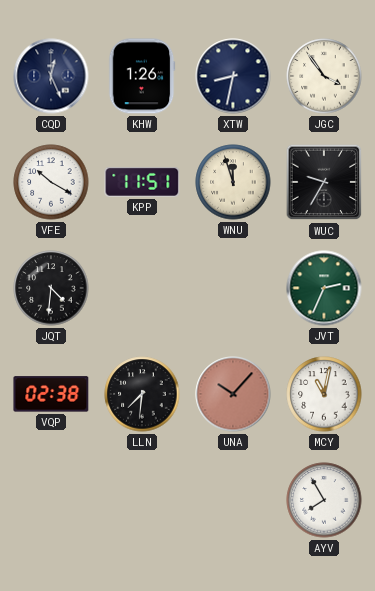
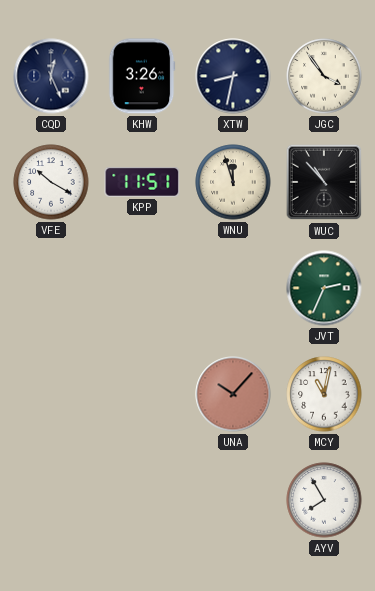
KHW: 1:26 -> 3:26
WUC: 9:35 -> 10:53
JQT: 4:31 -> none
VQP: 02:38 -> none
LLN: 7:31 -> none
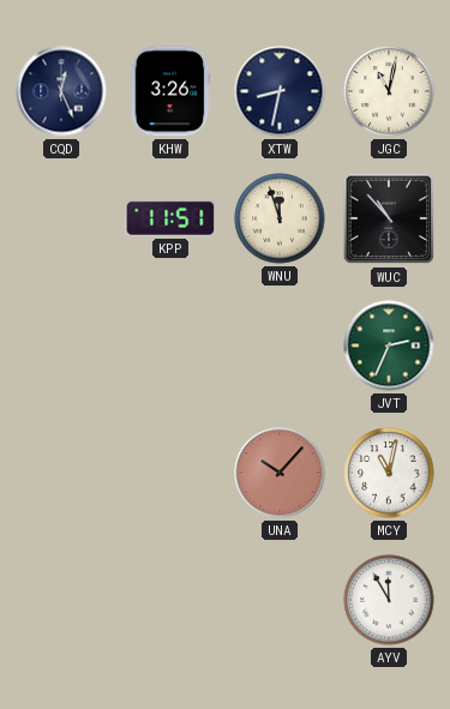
JGC: 3:54 -> 11:02
VFE: 10:20 -> none
AYV: 7:55 -> 11:55
